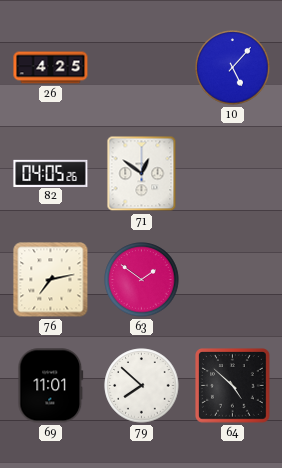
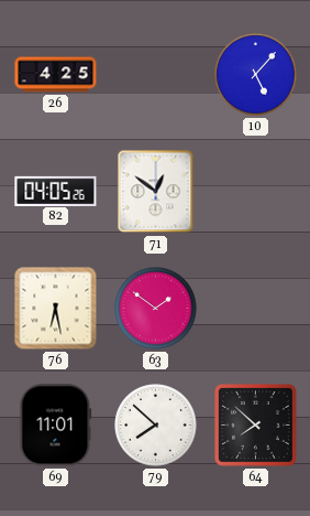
76: 7:13 -> 6:28
64: 4:52 -> 7:52
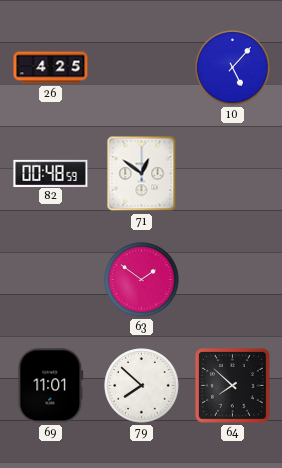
82: 04:05 -> 00:48
76: 6:28 -> none
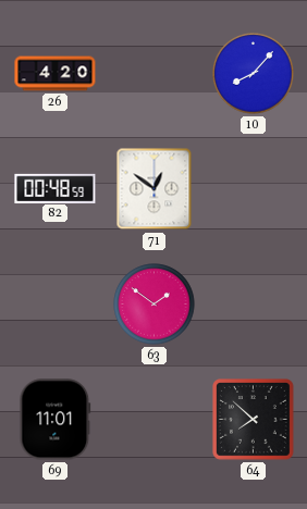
26: 4:25 -> 4:20
10: 5:07 -> 8:07
79: 7:52 -> none
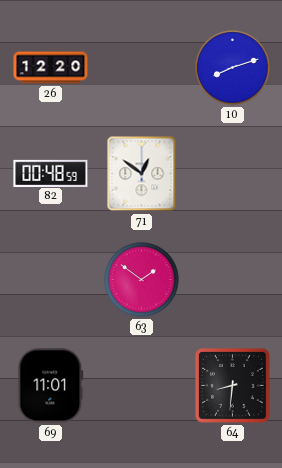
26: 4:20 -> 12:20
10: 8:07 -> 8:12
64: 7:52 -> 8:31
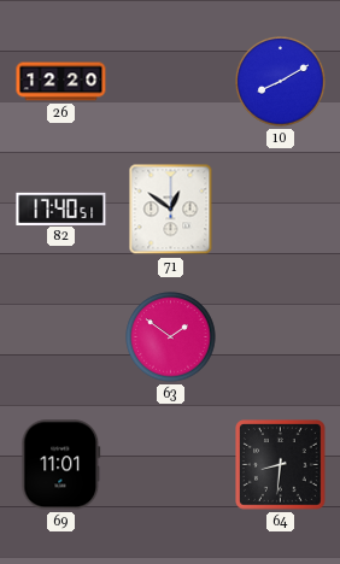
10: 8:12 -> 8:10
82: 00:48 -> 17:40
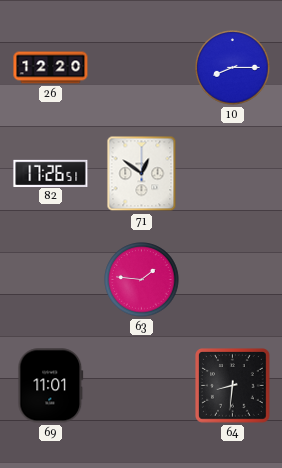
10: 8:10 -> 8:15
82: 17:40 -> 17:26
63: 1:51 -> 1:46
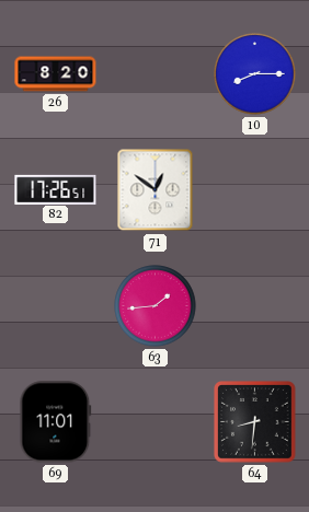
26: 12:20 -> 8:20
63: 1:46 -> 1:44
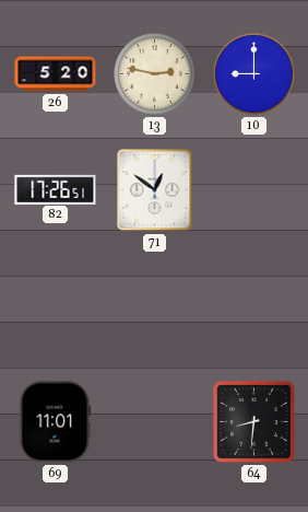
26: 8:20 -> 5:20
13: none -> 2:47
10: 8:15 -> 9:00
63: 1:44 -> none
